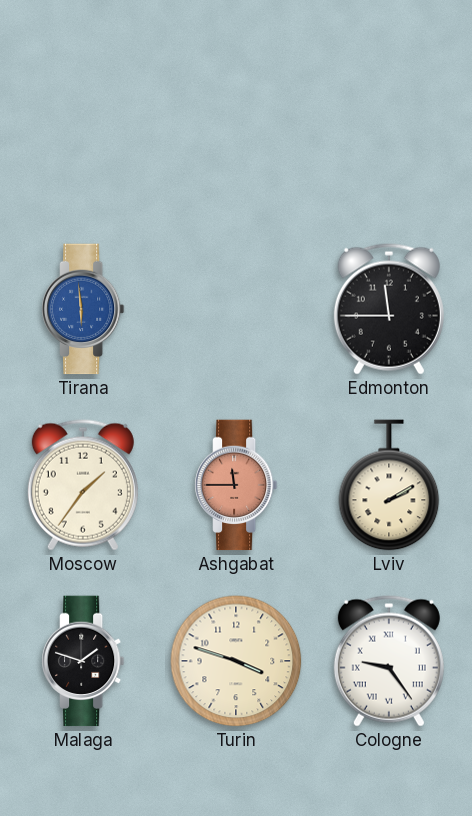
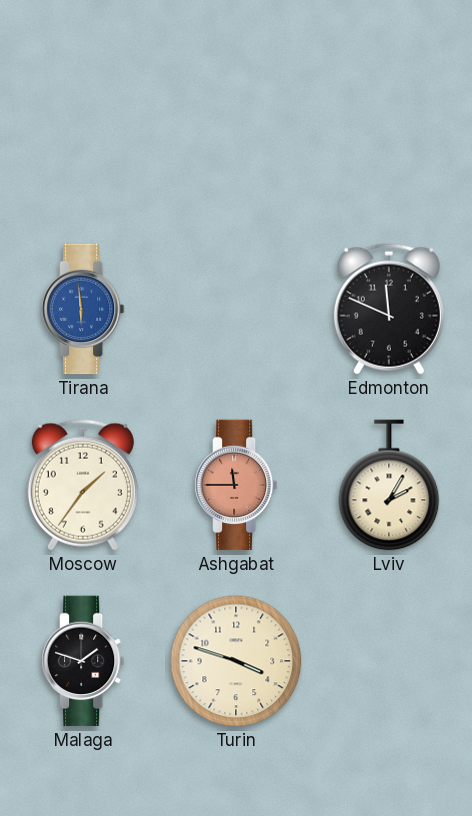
Edmonton: 11:45 -> 11:49
Lviv: 2:10 -> 2:05
Cologne: 9:24 -> none
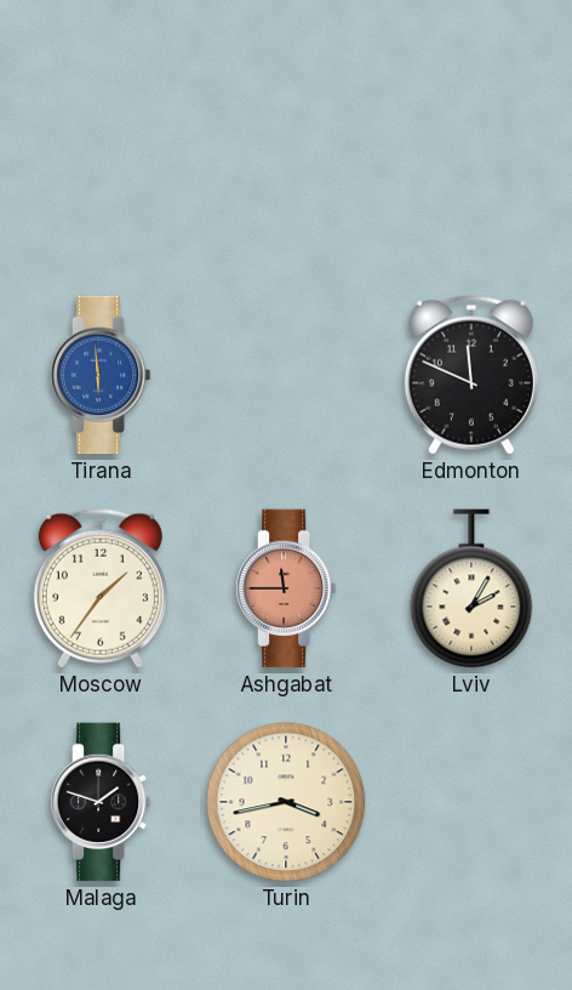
Turin: 3:48 -> 3:43
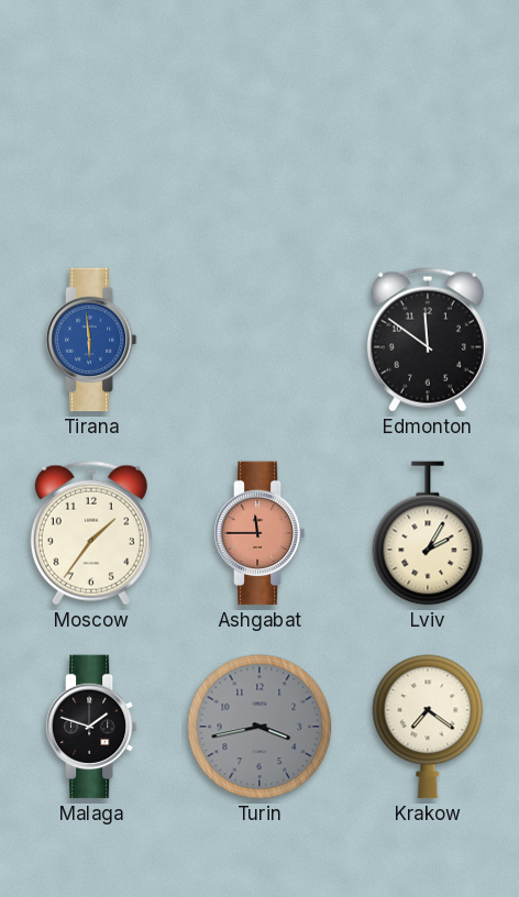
Edmonton: 11:49 -> 11:51
Turin dial: cream -> grey
Krakow: none -> 7:21
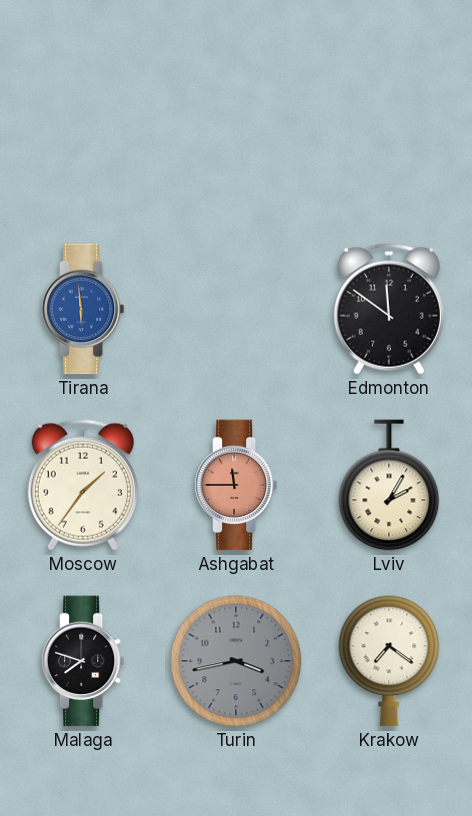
Malaga: 1:48 -> 7:48
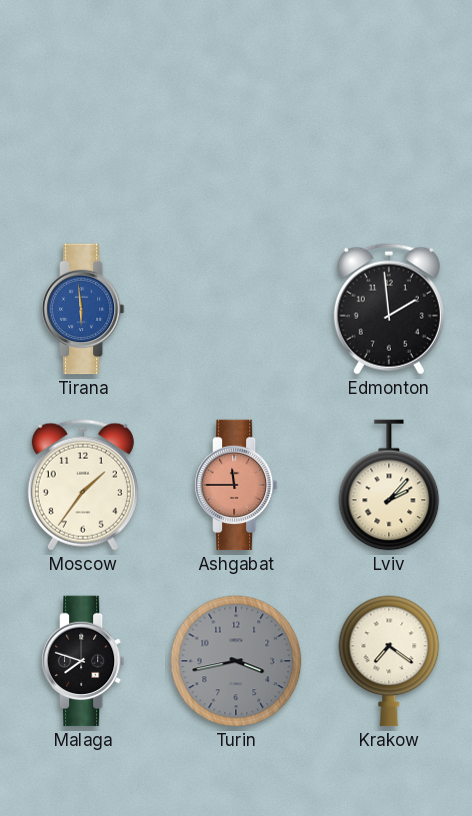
Edmonton: 11:51 -> 1:59
Lviv: 2:05 -> 2:07
